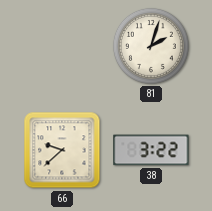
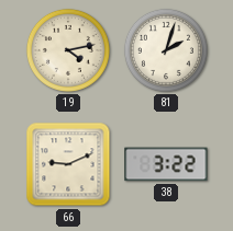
19: none -> 4:13
66: 9:38 -> 9:11
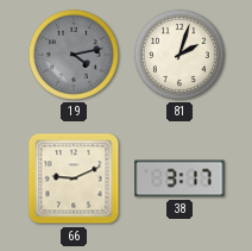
19 dial: cream -> grey
38: 3:22 -> 3:17
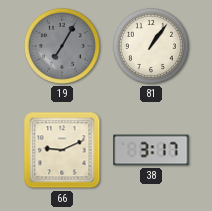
19: 4:13 -> 7:05
81: 2:03 -> 1:06
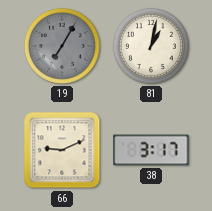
81: 1:06 -> 1:02
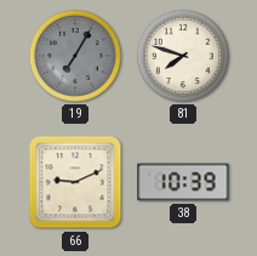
81: 1:02 -> 7:48
38: 3:17 -> 10:39
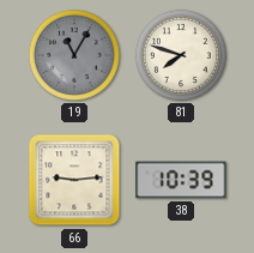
19: 7:05 -> 11:05
66: 9:11 -> 9:14
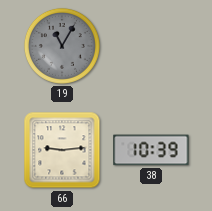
81: 7:48 -> none
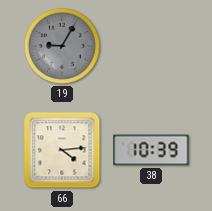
19: 11:05 -> 9:05
66: 9:14 -> 4:14
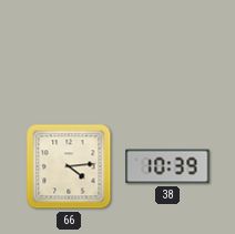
19: 9:05 -> none
